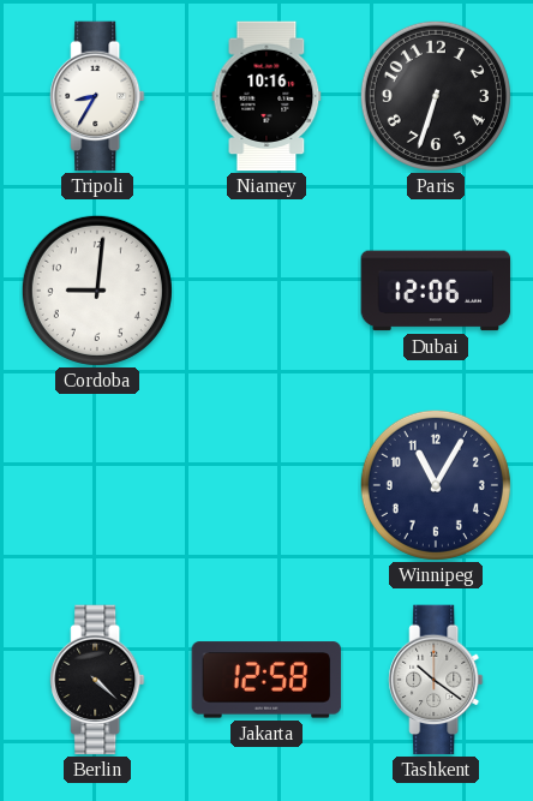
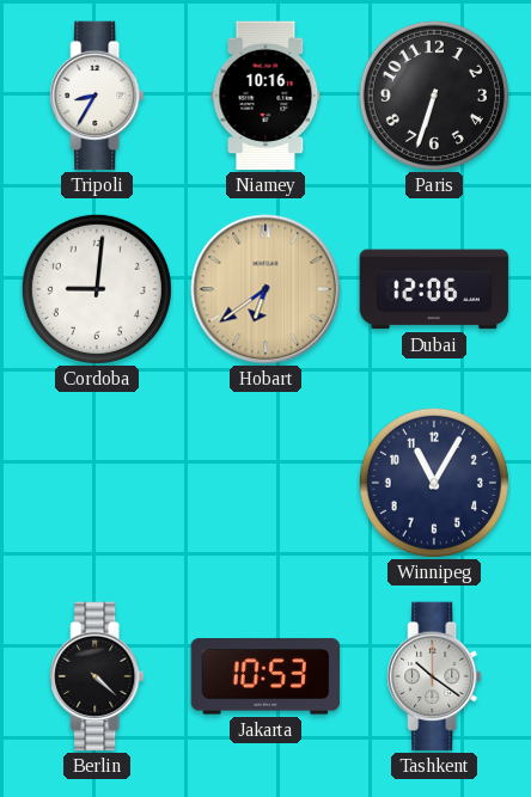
Hobart: none -> 6:39
Jakarta: 12:58 -> 10:53
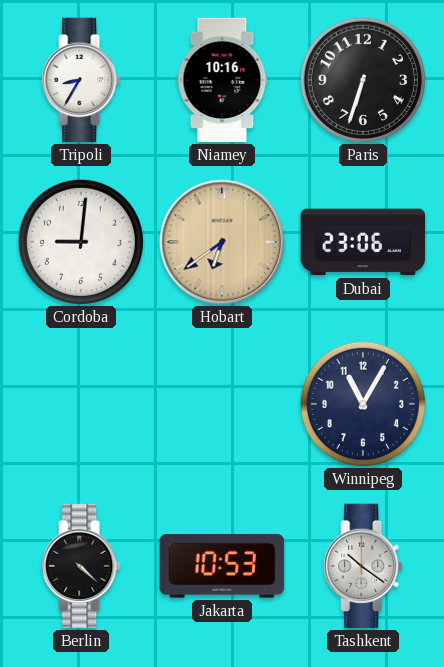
Dubai: 12:06 -> 23:06
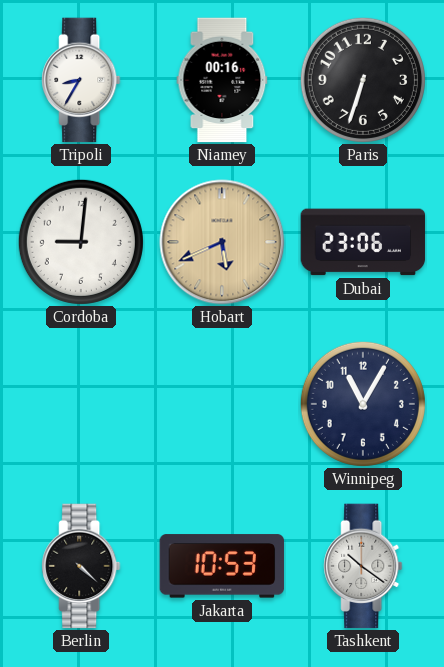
Niamey: 10:16 -> 00:16
Hobart: 6:39 -> 5:41
